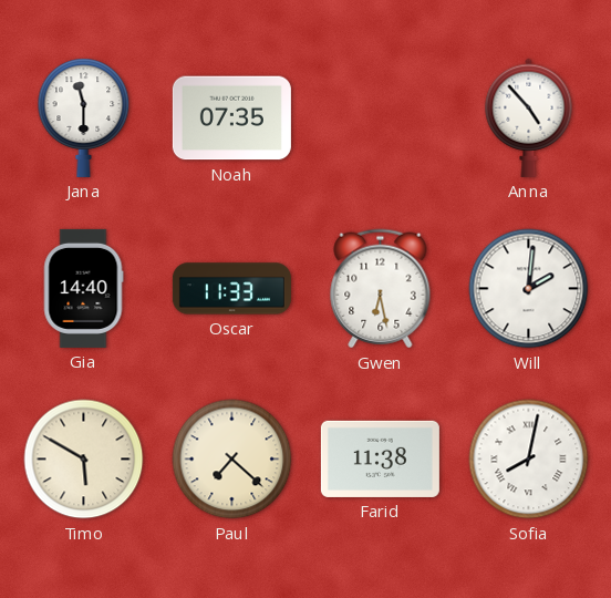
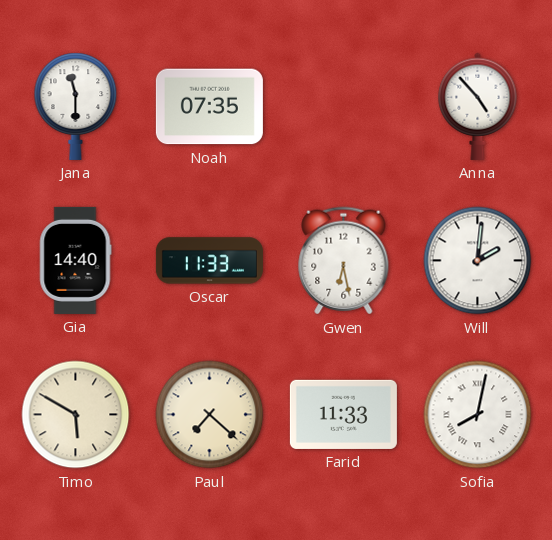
Farid: 11:38 -> 11:33
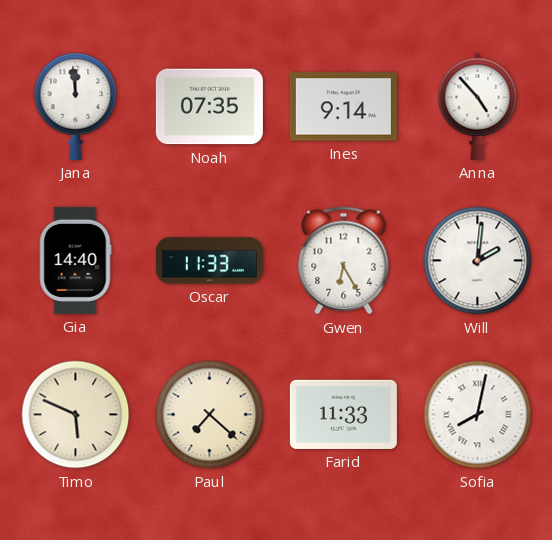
Jana: 11:30 -> 11:59
Ines: none -> 9:14
Gwen: 6:28 -> 6:25
Timo: 5:50 -> 5:49
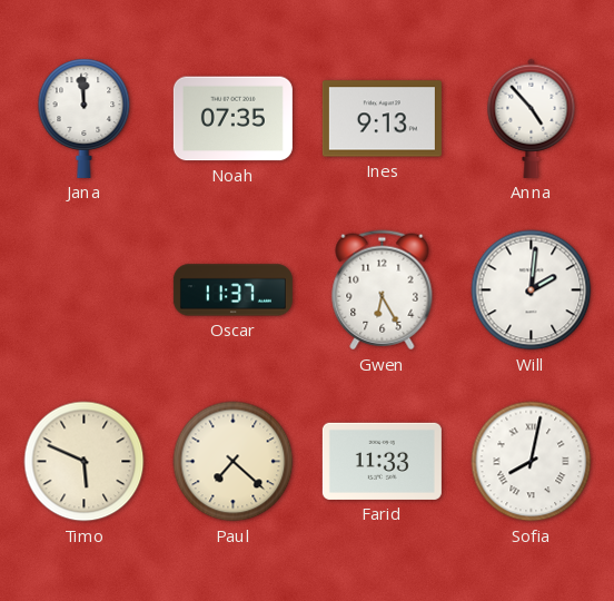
Ines: 9:14 -> 9:13
Gia: 14:40 -> none
Oscar: 11:33 -> 11:37
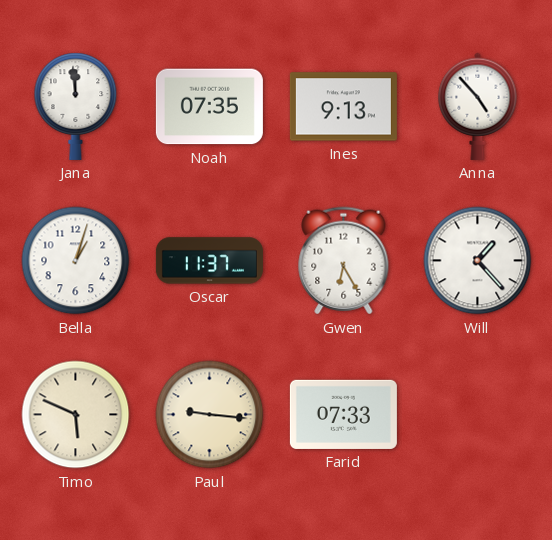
Bella: none -> 1:03
Will: 2:01 -> 1:23
Paul: 7:22 -> 9:16
Farid: 11:33 -> 07:33
Sofia: 8:02 -> none
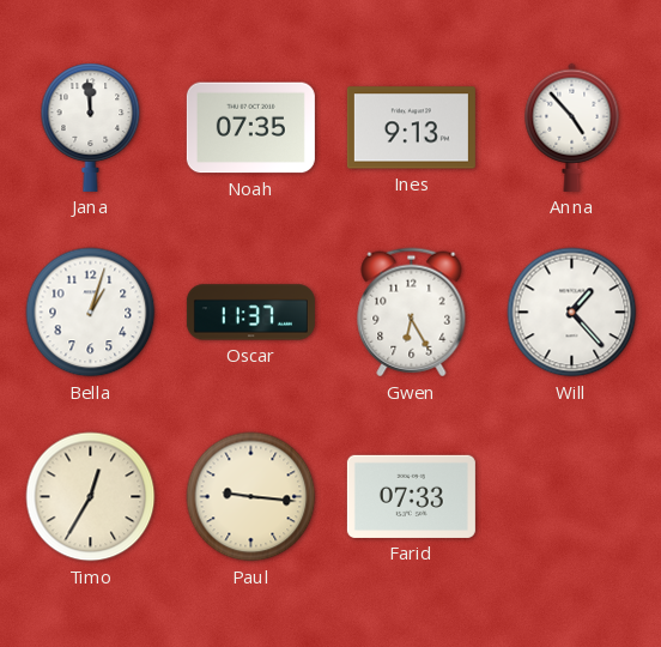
Timo: 5:49 -> 12:35
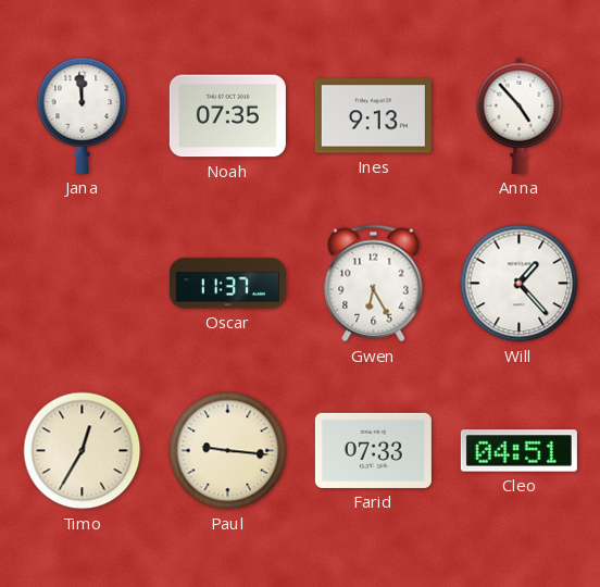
Bella: 1:03 -> none
Cleo: none -> 04:51
